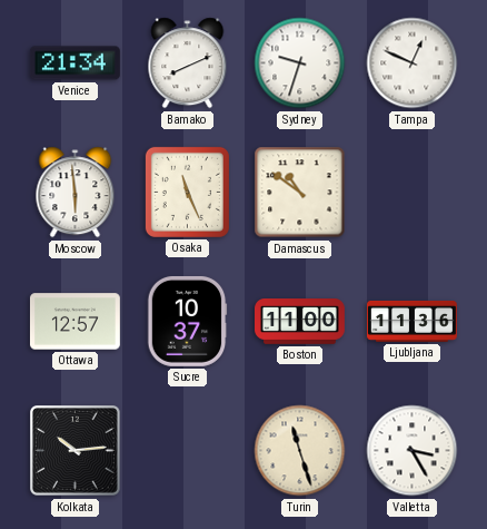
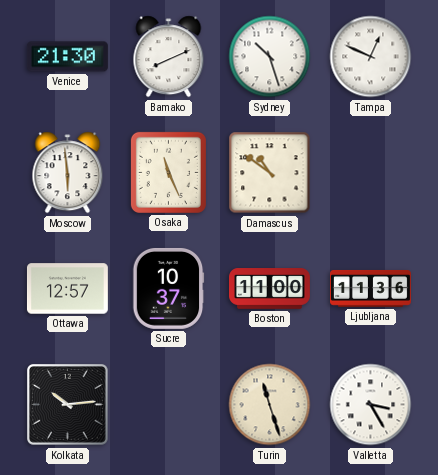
Venice: 21:34 -> 21:30
Sydney: 9:33 -> 10:27
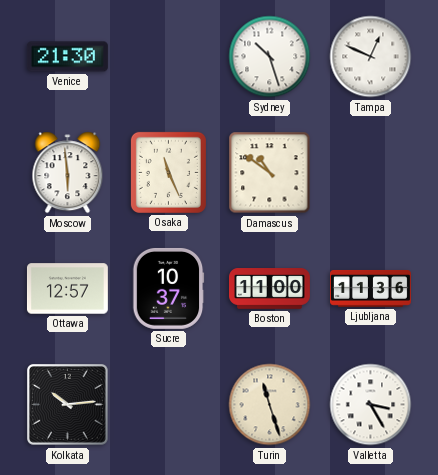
Bamako: 8:11 -> none
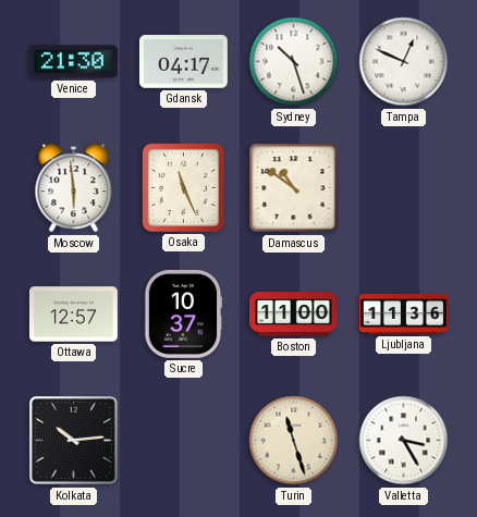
Gdansk: none -> 04:17
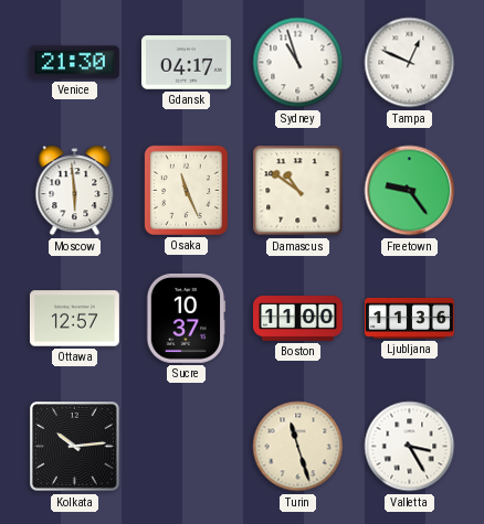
Sydney: 10:27 -> 10:57
Freetown: none -> 9:24
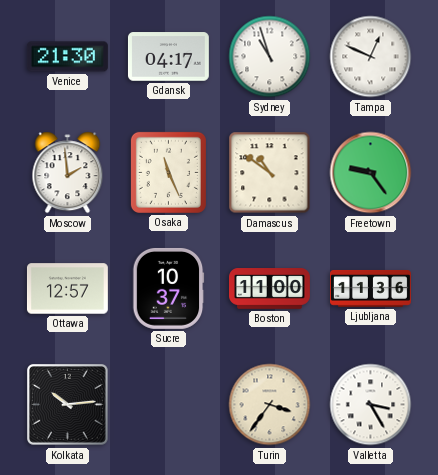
Moscow: 5:59 -> 1:59
Turin: 11:27 -> 3:36
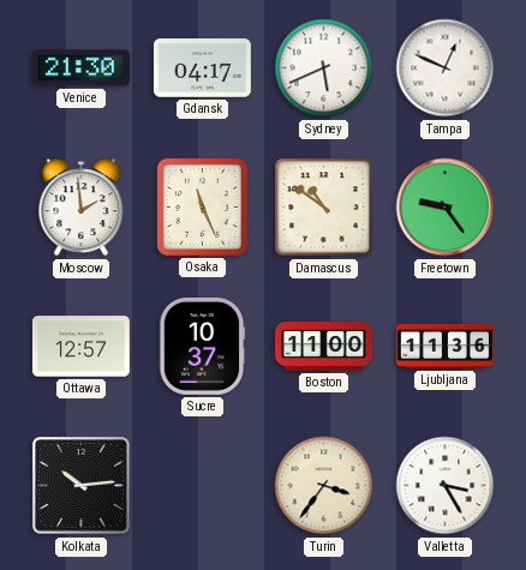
Sydney: 10:57 -> 5:41
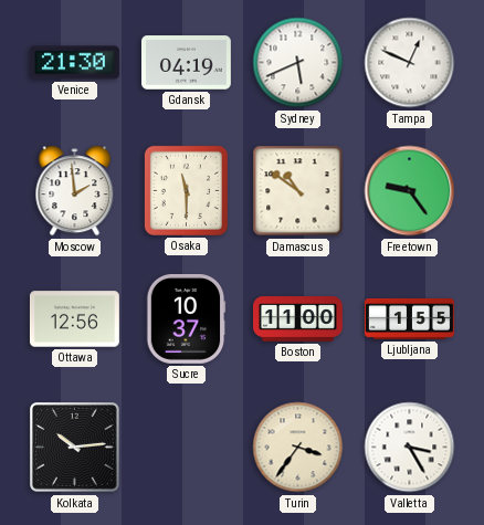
Gdansk: 04:17 -> 04:19
Osaka: 11:26 -> 11:30
Ottawa: 12:57 -> 12:56
Ljubljana: 11:36 -> 1:55
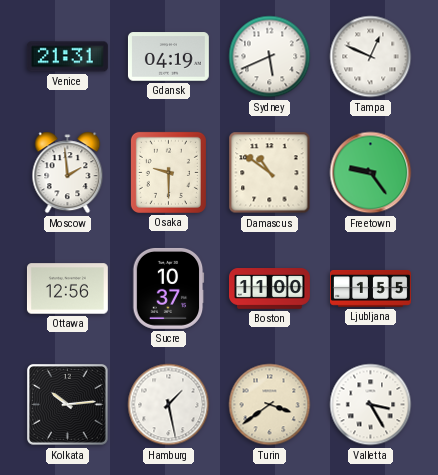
Venice: 21:30 -> 21:31
Osaka: 11:30 -> 9:30
Hamburg: none -> 1:28
Turin: 3:36 -> 3:39
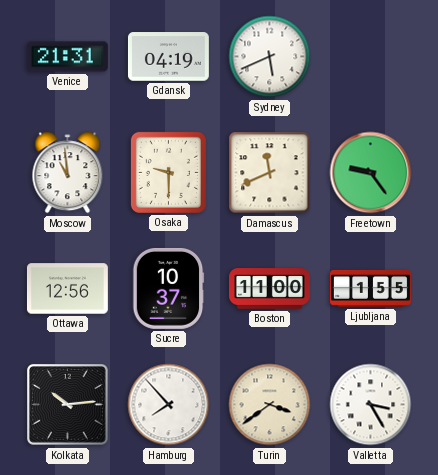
Tampa: 12:49 -> none
Moscow: 1:59 -> 10:59
Damascus: 10:51 -> 11:41
Hamburg: 1:28 -> 7:53
